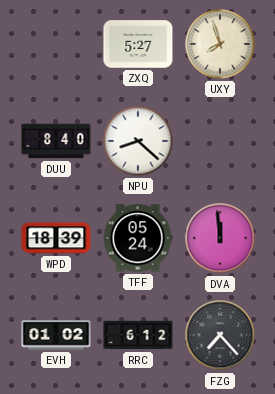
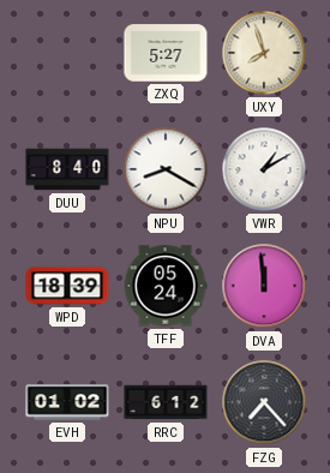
NPU: 8:22 -> 8:20
VWR: none -> 1:10
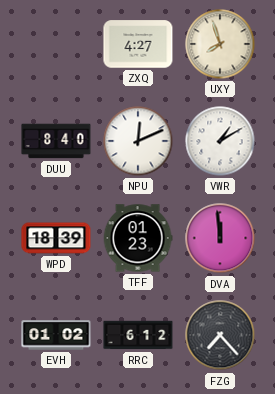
ZXQ: 5:27 -> 4:27
NPU: 8:20 -> 12:11
TFF: 05:24 -> 01:23
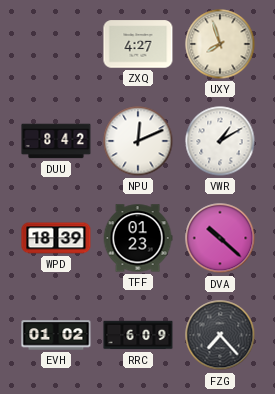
DUU: 8:40 -> 8:42
DVA: 11:59 -> 10:22
RRC: 6:12 -> 6:09
